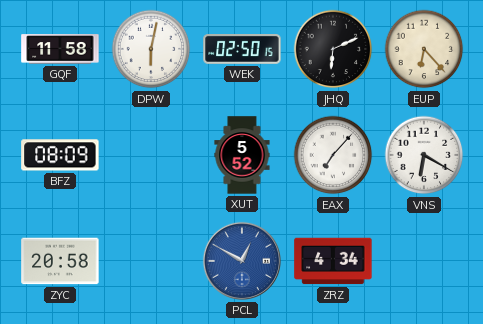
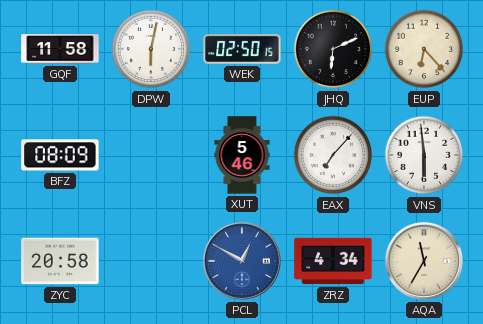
XUT: 5:52 -> 5:46
VNS: 6:20 -> 5:59
AQA: none -> 11:35
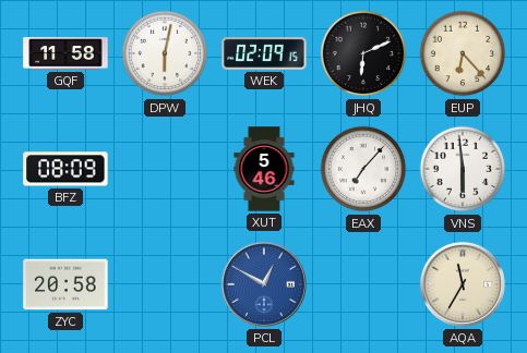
WEK: 02:50 -> 02:09
ZRZ: 4:34 -> none
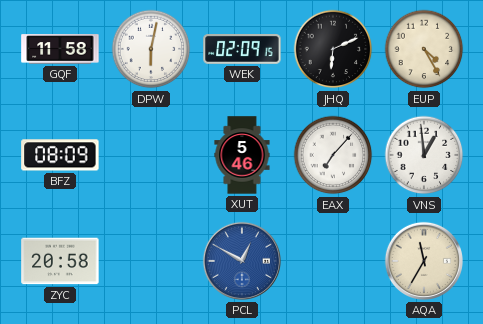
EUP: 6:23 -> 4:25
VNS: 5:59 -> 12:59
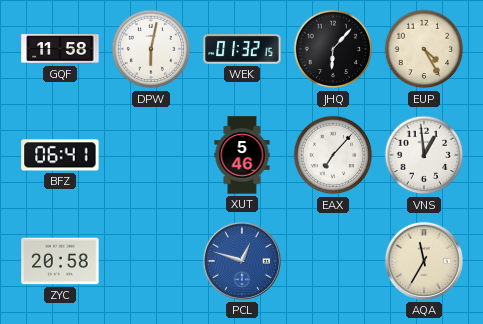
WEK: 02:09 -> 01:32
JHQ: 6:11 -> 6:07
BFZ: 08:09 -> 06:41
PCL: 12:50 -> 12:48
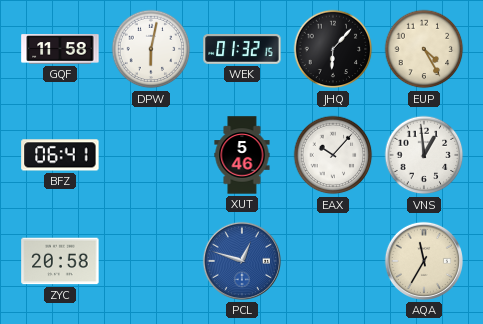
EAX: 7:07 -> 10:07
